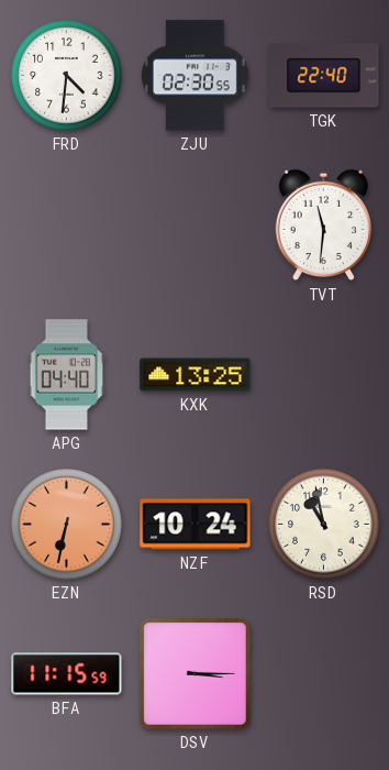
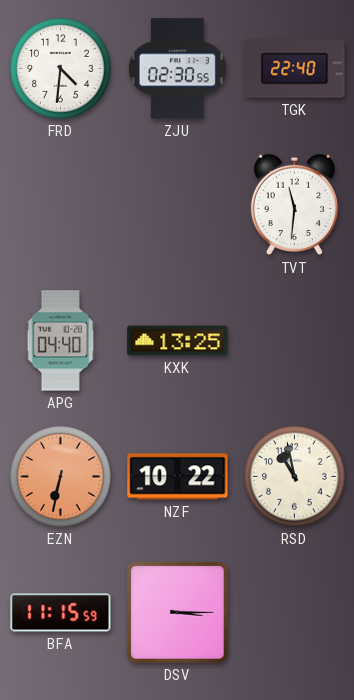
NZF: 10:24 -> 10:22
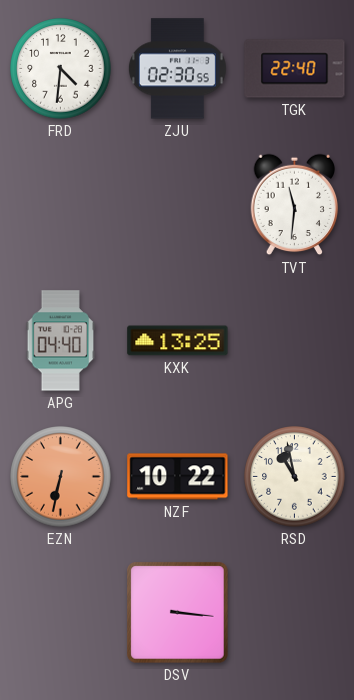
BFA: 11:15 -> none
DSV: 3:15 -> 3:16
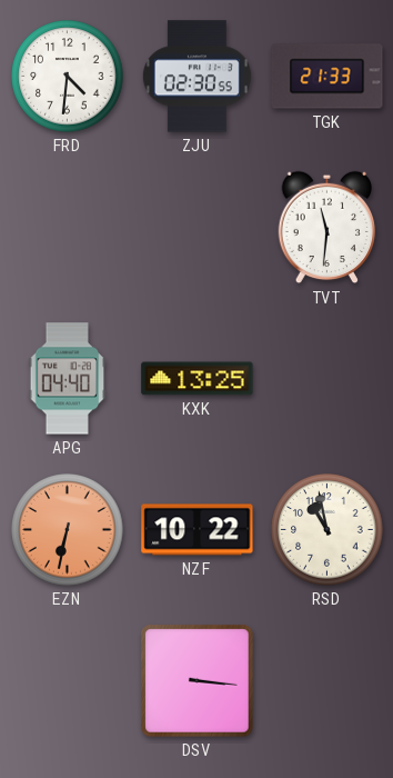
TGK: 22:40 -> 21:33
